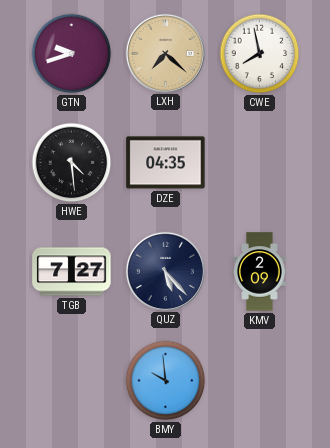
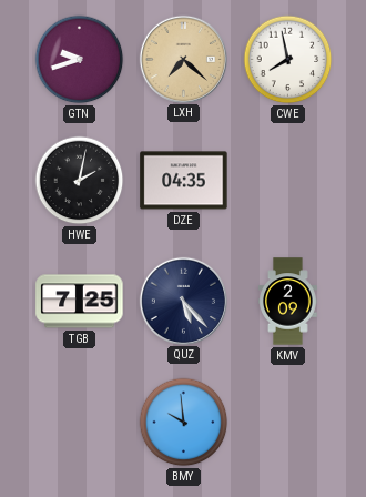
HWE: 4:29 -> 2:02
TGB: 7:27 -> 7:25
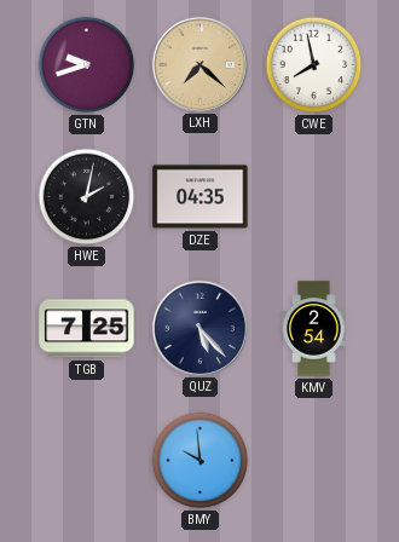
KMV: 2:09 -> 2:54
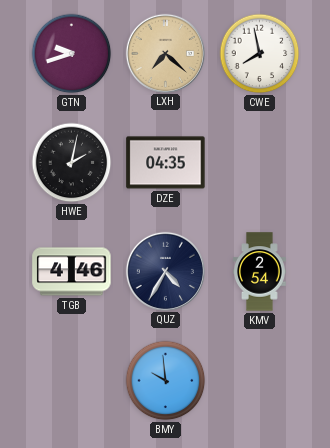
TGB: 7:25 -> 4:46
QUZ: 5:23 -> 4:35
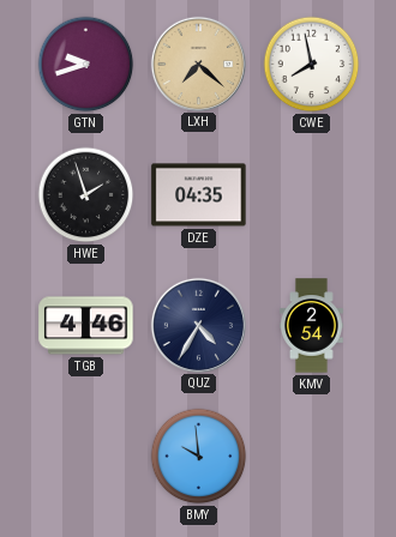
HWE: 2:02 -> 1:57
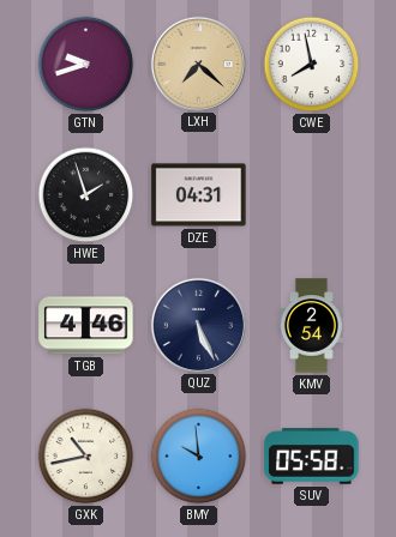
DZE: 04:35 -> 04:31
QUZ: 4:35 -> 5:26
GXK: none -> 10:43
SUV: none -> 05:58
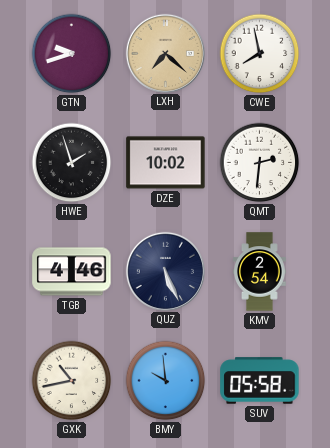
DZE: 04:31 -> 10:02
QMT: none -> 2:31
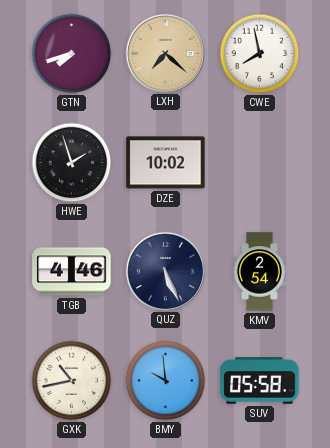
GTN: 9:42 -> 7:42
QMT: 2:31 -> none
